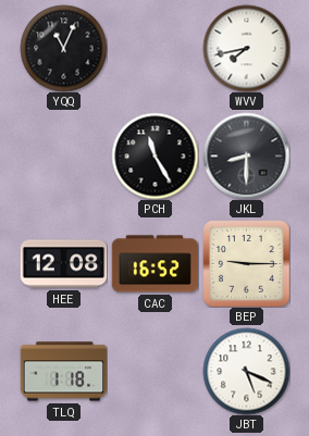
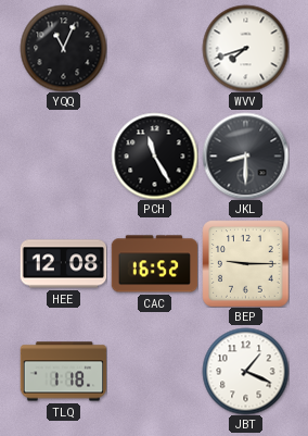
WVV: 7:43 -> 7:42
JBT: 5:19 -> 1:19
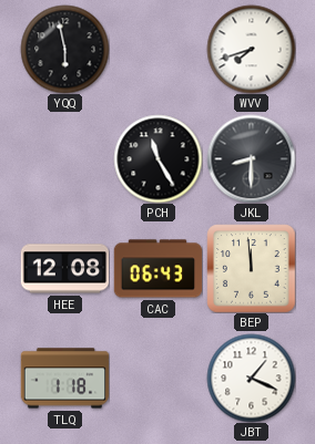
YQQ: 11:04 -> 5:58
CAC: 16:52 -> 06:43
BEP: 9:15 -> 11:59
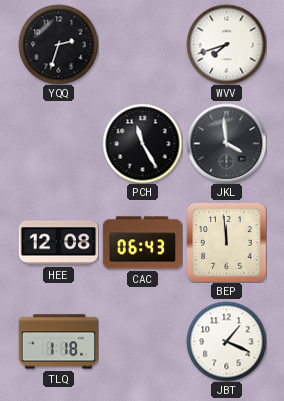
YQQ: 5:58 -> 2:33
JKL: 8:30 -> 3:59
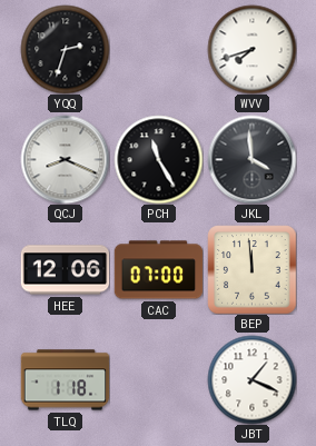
QCJ: none -> 8:19
HEE: 12:08 -> 12:06
CAC: 06:43 -> 07:00
